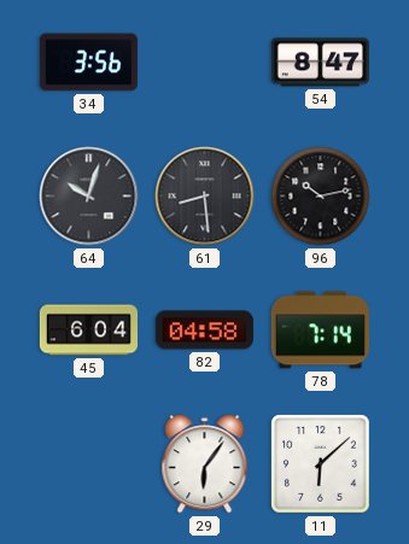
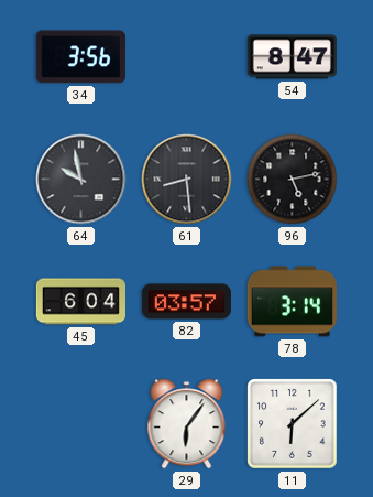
64: 10:03 -> 9:58
96: 10:13 -> 5:13
82: 04:58 -> 03:57
78: 7:14 -> 3:14
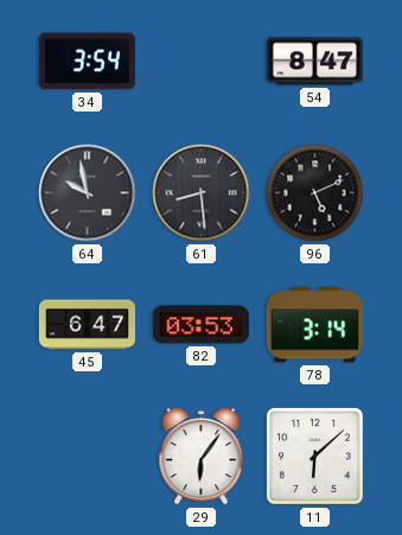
34: 3:56 -> 3:54
96: 5:13 -> 5:11
45: 6:04 -> 6:47
82: 03:57 -> 03:53
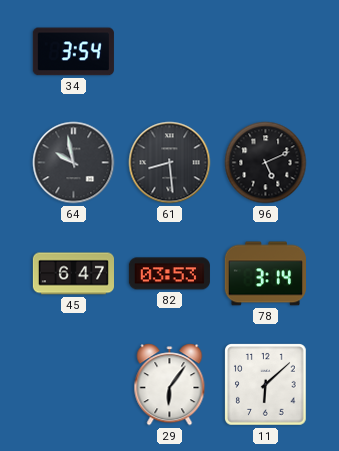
54: 8:47 -> none
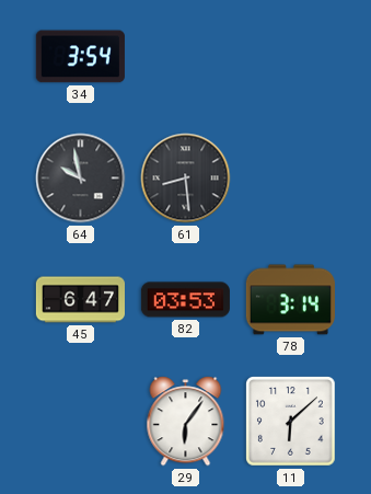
96: 5:11 -> none
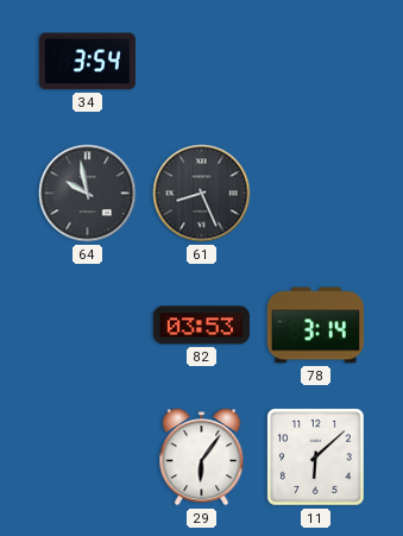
61: 8:29 -> 8:26
45: 6:47 -> none
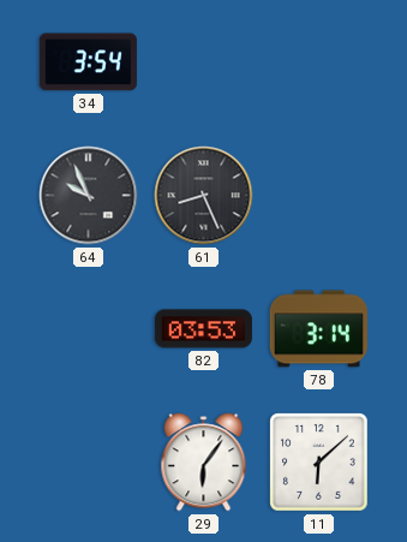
64: 9:58 -> 9:56
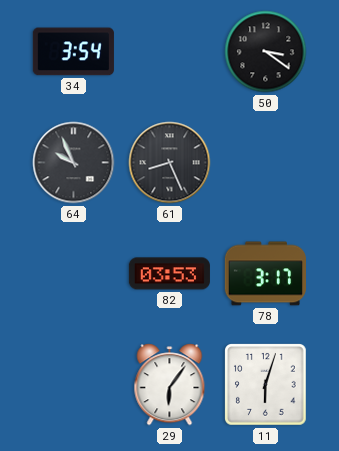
50: none -> 3:21
78: 3:14 -> 3:17
11: 6:08 -> 6:03
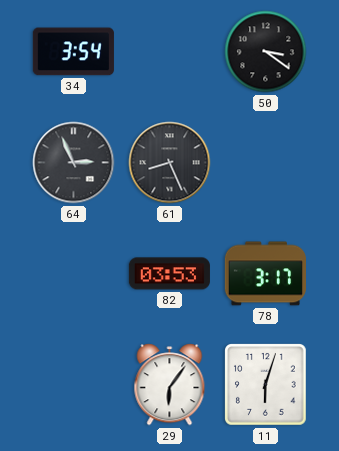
64: 9:56 -> 2:56
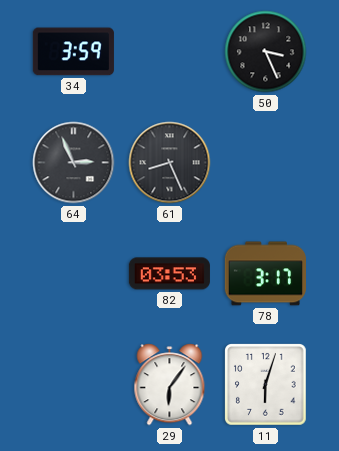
34: 3:54 -> 3:59
50: 3:21 -> 3:26
